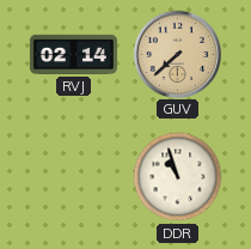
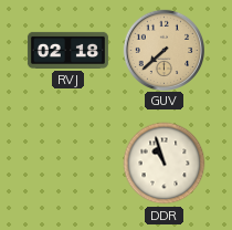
RVJ: 02:14 -> 02:18
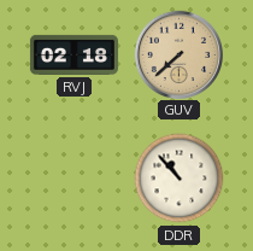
DDR: 10:57 -> 10:53
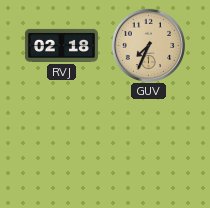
GUV: 7:38 -> 7:34
DDR: 10:53 -> none
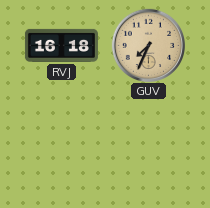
RVJ: 02:18 -> 16:18
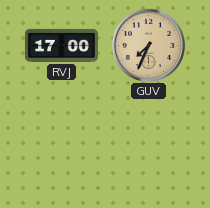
RVJ: 16:18 -> 17:00
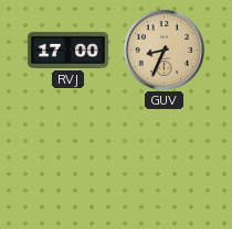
GUV: 7:34 -> 8:34
